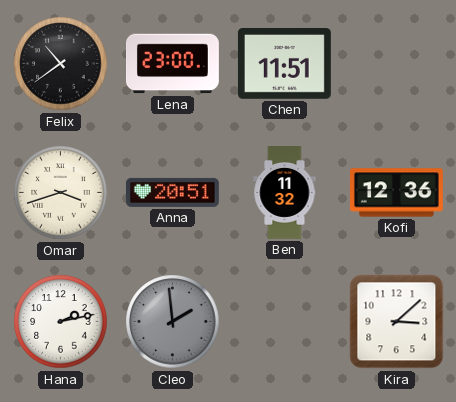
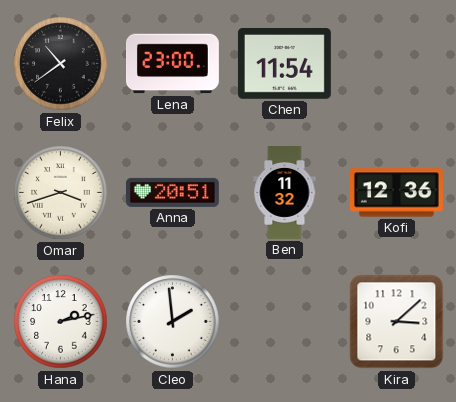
Chen: 11:51 -> 11:54
Cleo dial: grey -> white
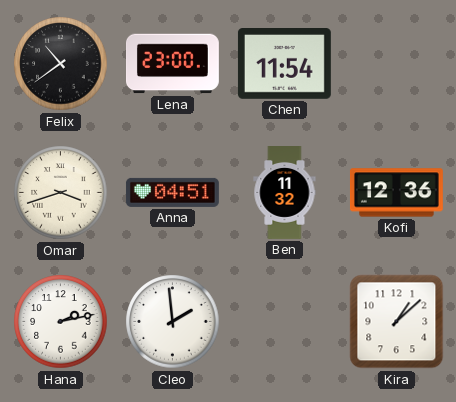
Anna: 20:51 -> 04:51
Kira: 3:08 -> 1:08
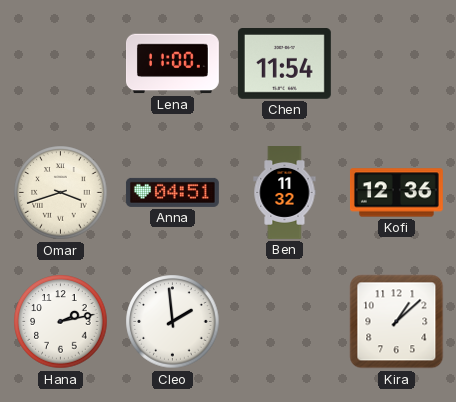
Felix: 10:39 -> none
Lena: 23:00 -> 11:00
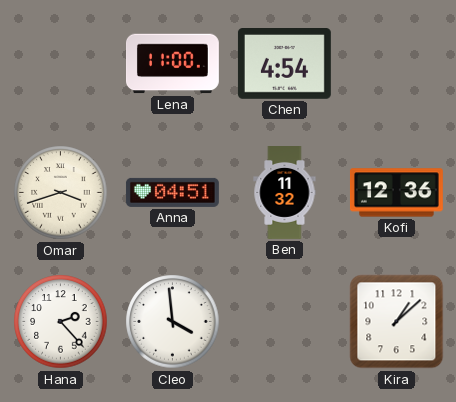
Chen: 11:54 -> 4:54
Hana: 2:13 -> 2:23
Cleo: 1:59 -> 3:59
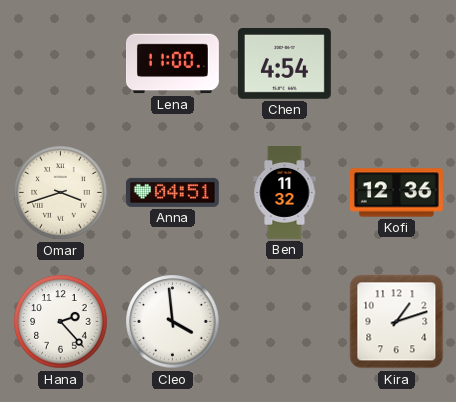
Kira: 1:08 -> 1:12
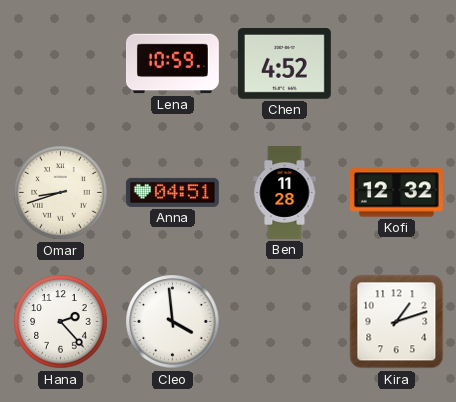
Lena: 11:00 -> 10:59
Chen: 4:54 -> 4:52
Omar: 3:42 -> 8:42
Ben: 11:32 -> 11:28
Kofi: 12:36 -> 12:32
